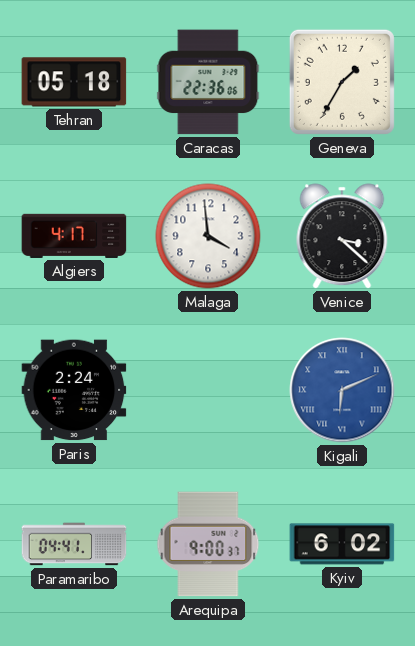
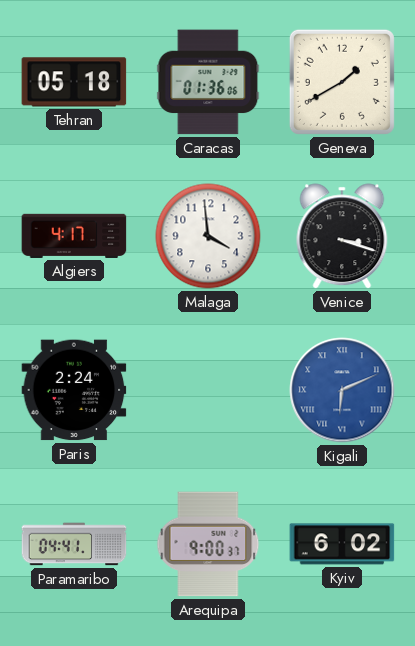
Caracas: 22:36 -> 01:36
Geneva: 1:35 -> 1:40
Venice: 3:22 -> 3:18
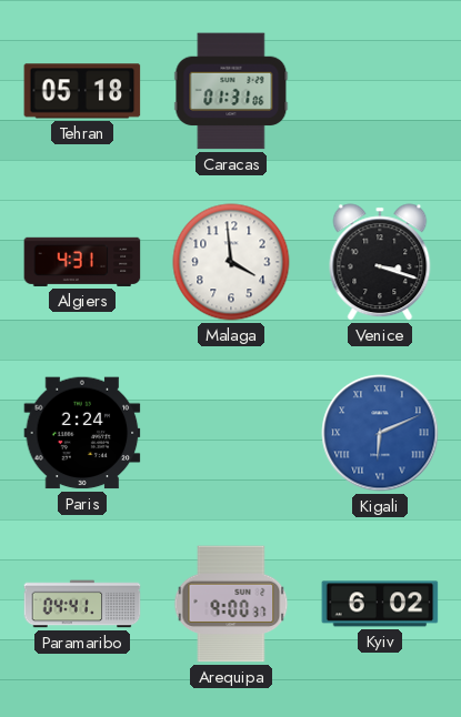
Caracas: 01:36 -> 01:31
Geneva: 1:40 -> none
Algiers: 4:17 -> 4:31
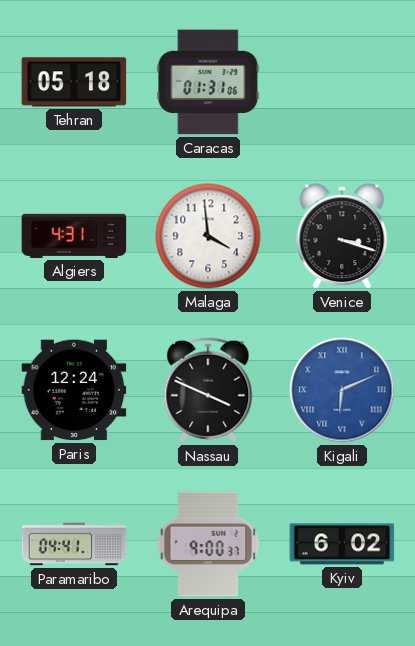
Paris: 2:24 -> 12:24
Nassau: none -> 3:49
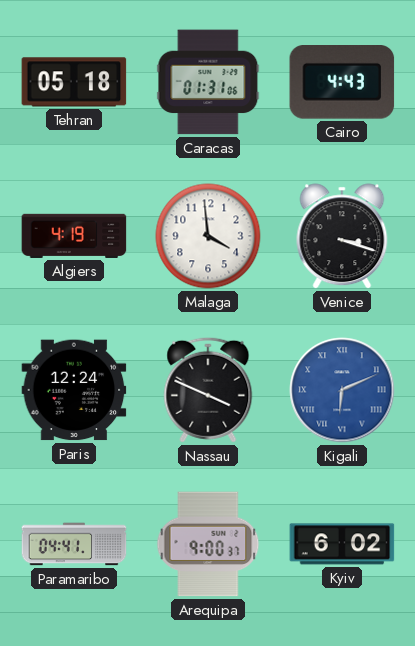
Cairo: none -> 4:43
Algiers: 4:31 -> 4:19
